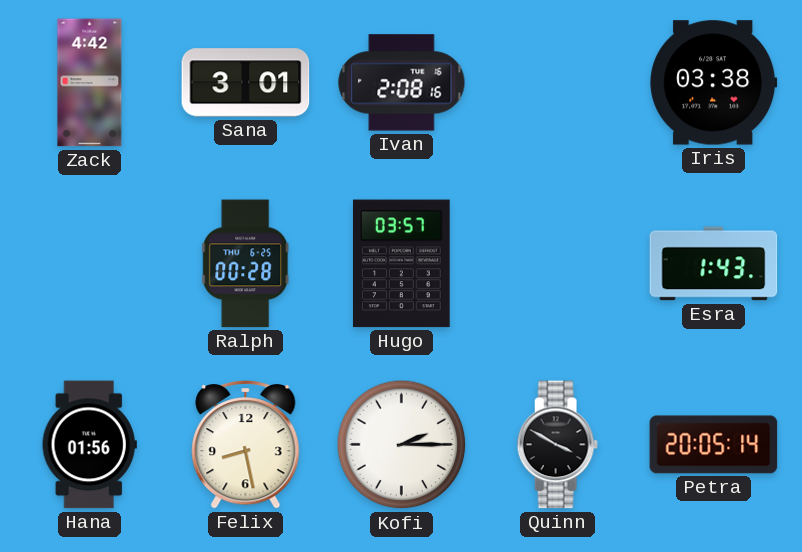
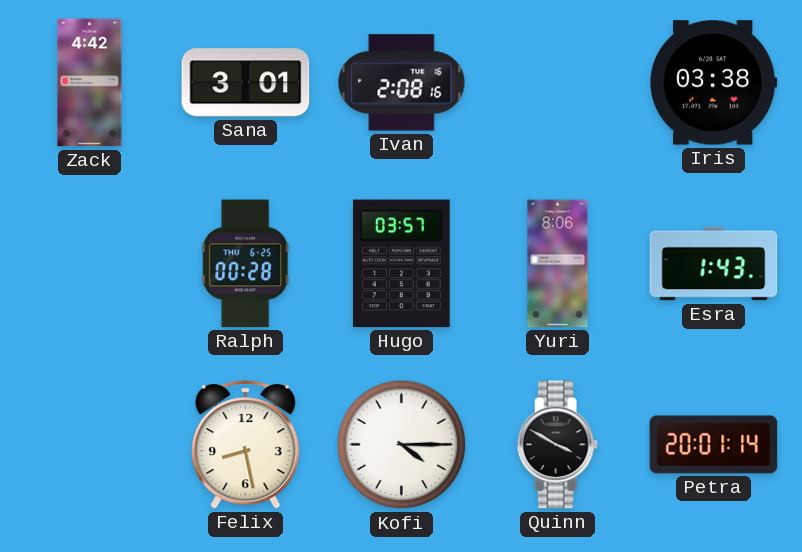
Yuri: none -> 8:06
Hana: 01:56 -> none
Kofi: 2:15 -> 4:15
Petra: 20:05 -> 20:01
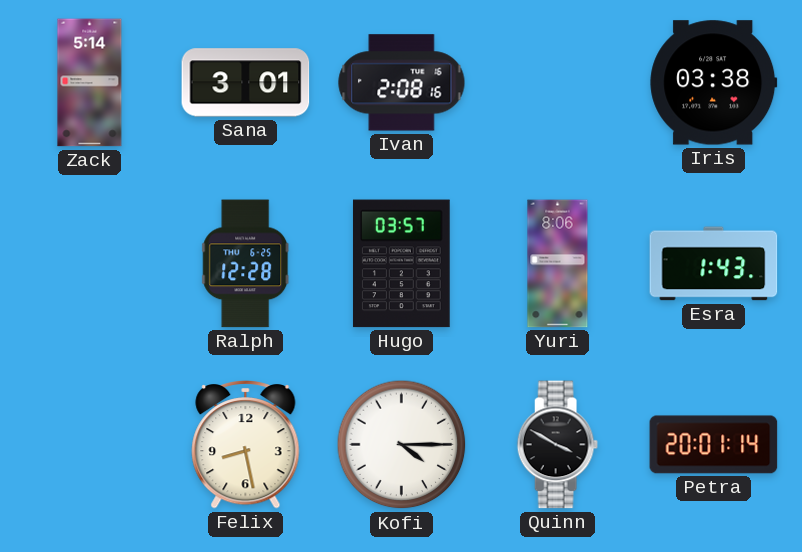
Zack: 4:42 -> 5:14
Ralph: 00:28 -> 12:28
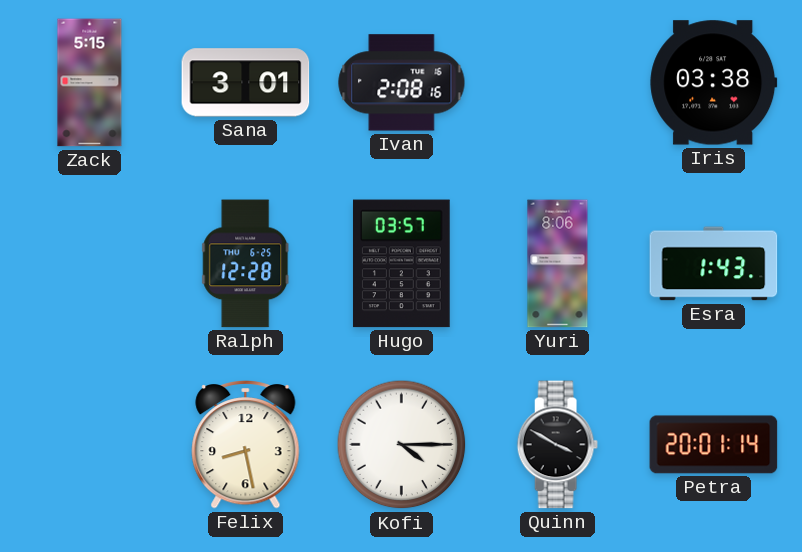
Zack: 5:14 -> 5:15
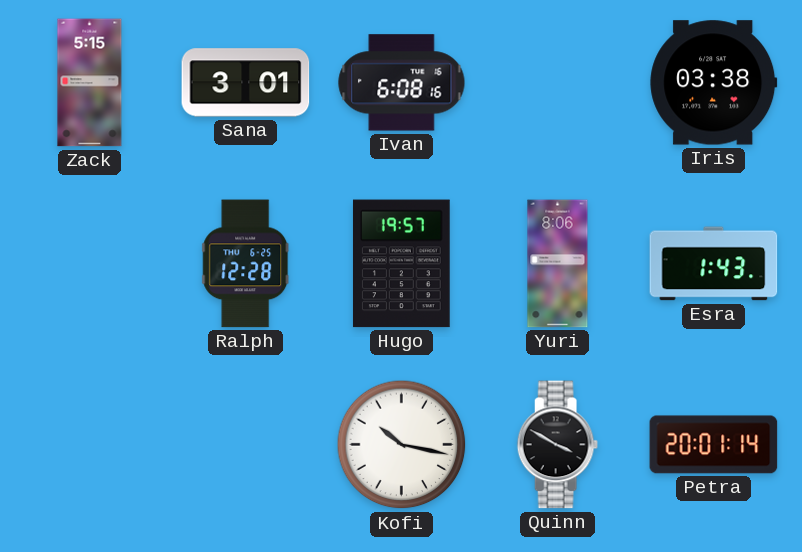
Ivan: 2:08 -> 6:08
Hugo: 03:57 -> 19:57
Felix: 8:28 -> none
Kofi: 4:15 -> 10:17
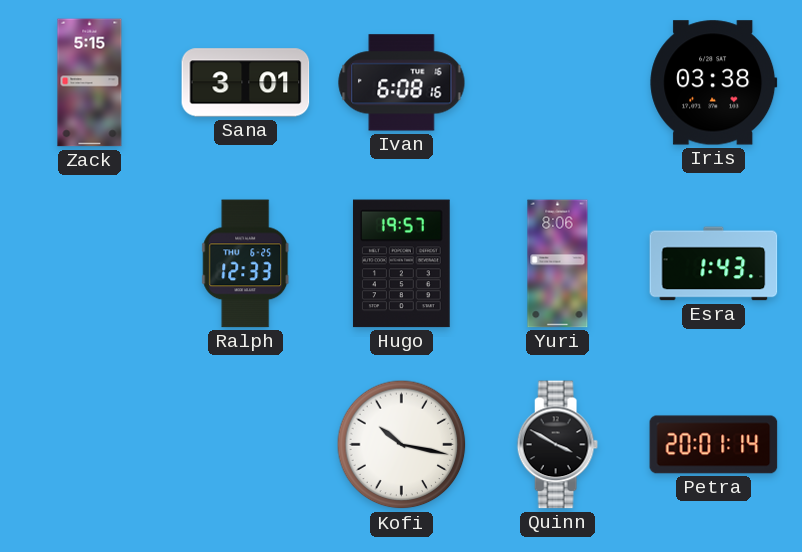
Ralph: 12:28 -> 12:33
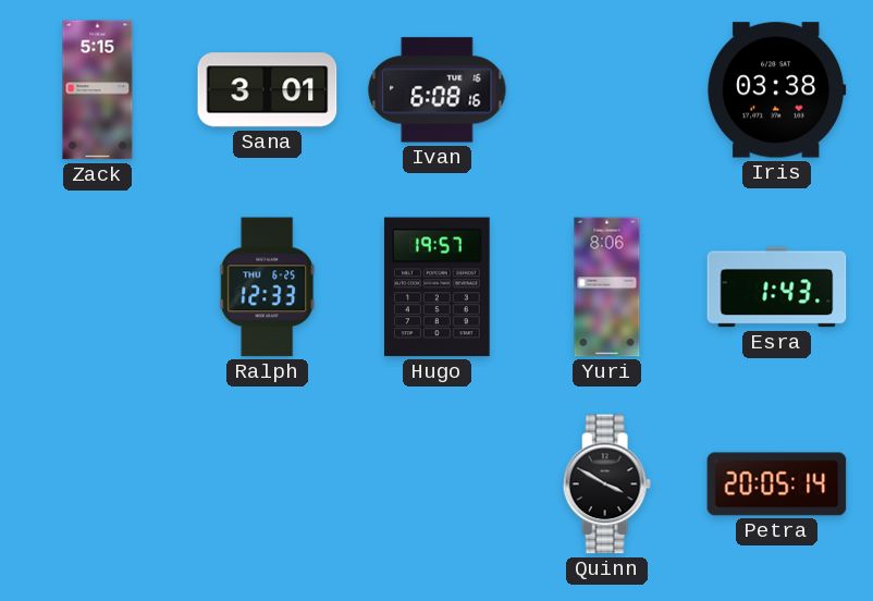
Kofi: 10:17 -> none
Petra: 20:01 -> 20:05
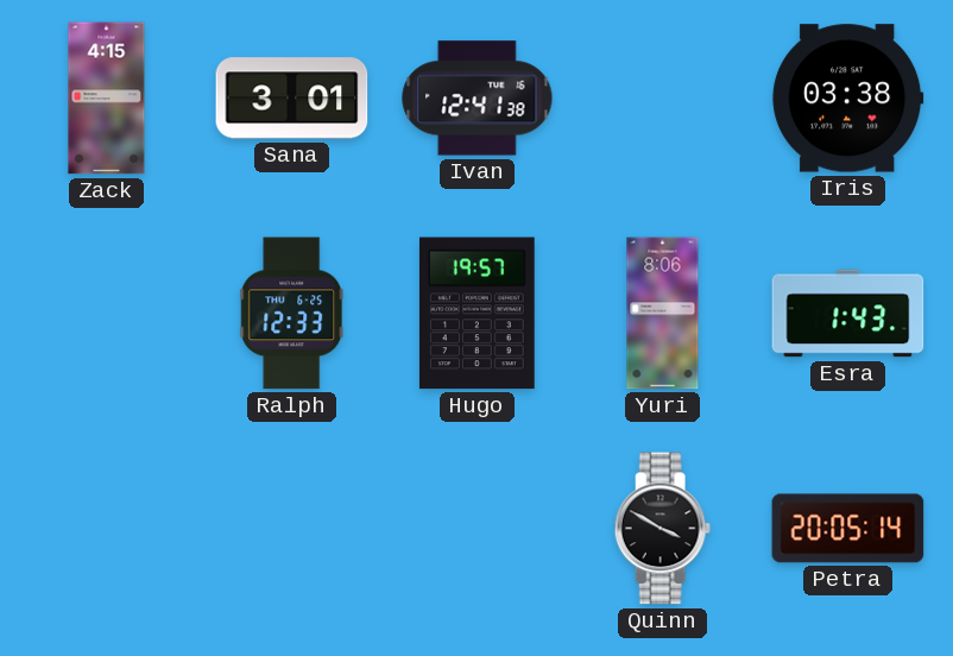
Zack: 5:15 -> 4:15
Ivan: 6:08 -> 12:41
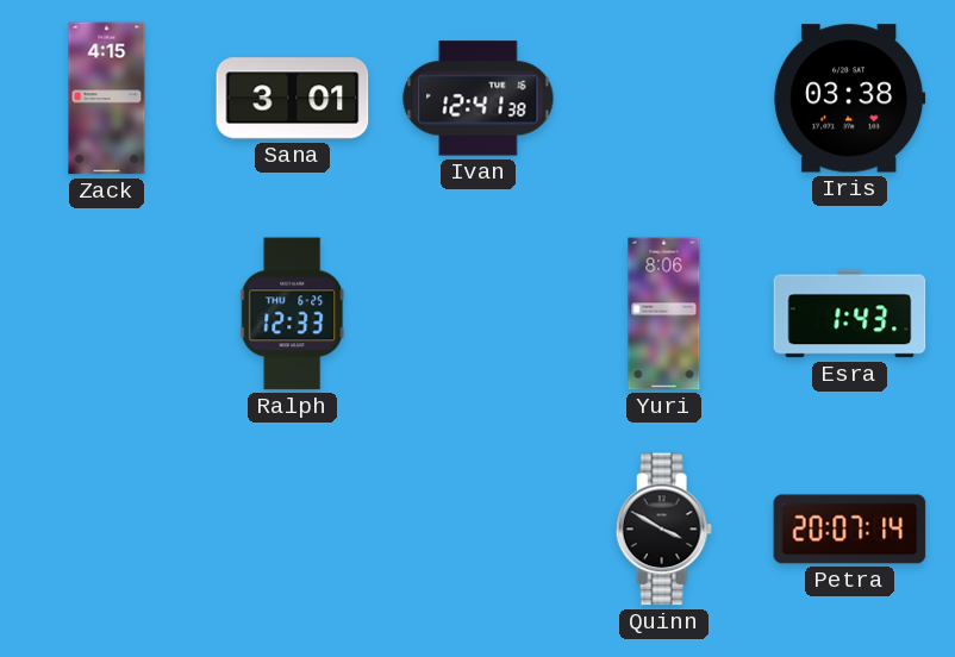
Hugo: 19:57 -> none
Petra: 20:05 -> 20:07
